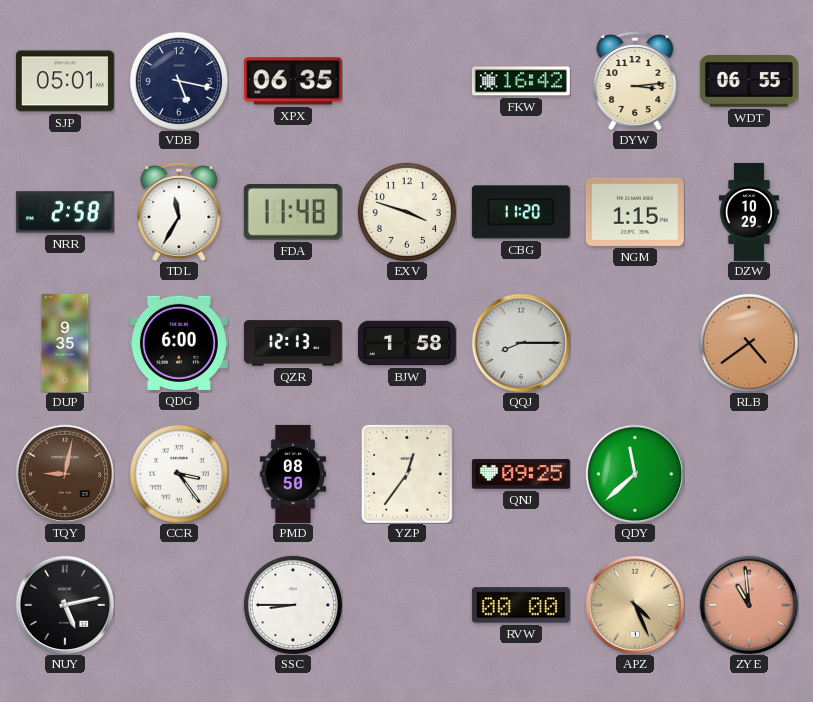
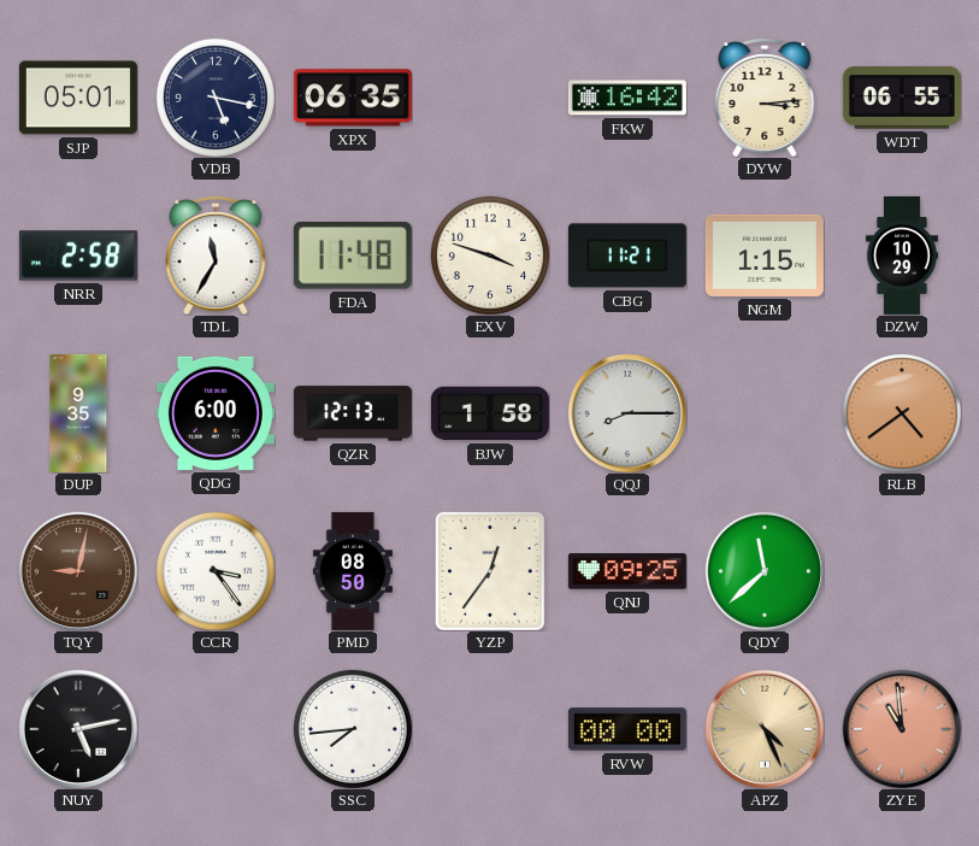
CBG: 11:20 -> 11:21
SSC: 8:45 -> 7:44
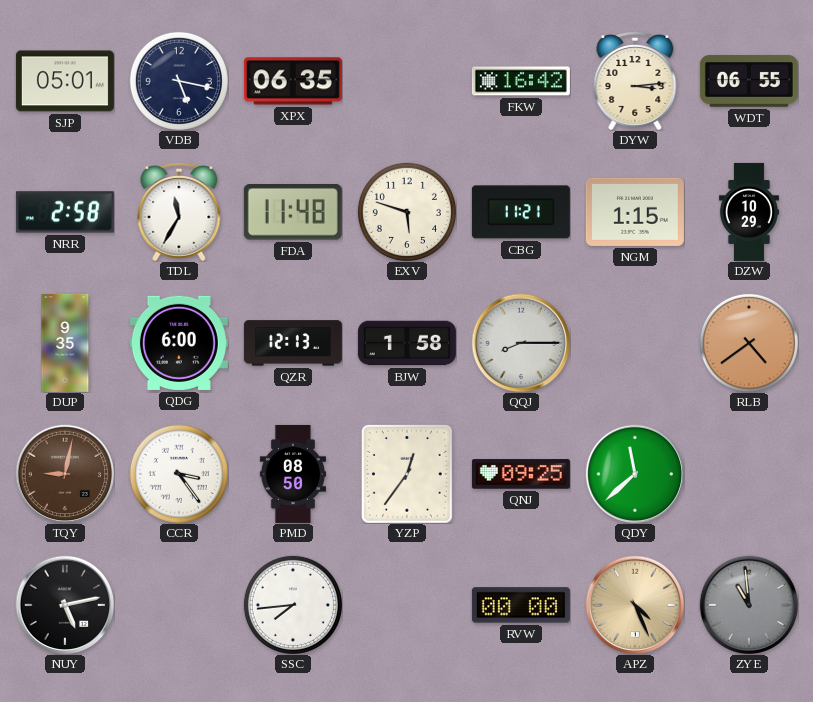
EXV: 3:48 -> 5:48
ZYE dial: salmon -> grey
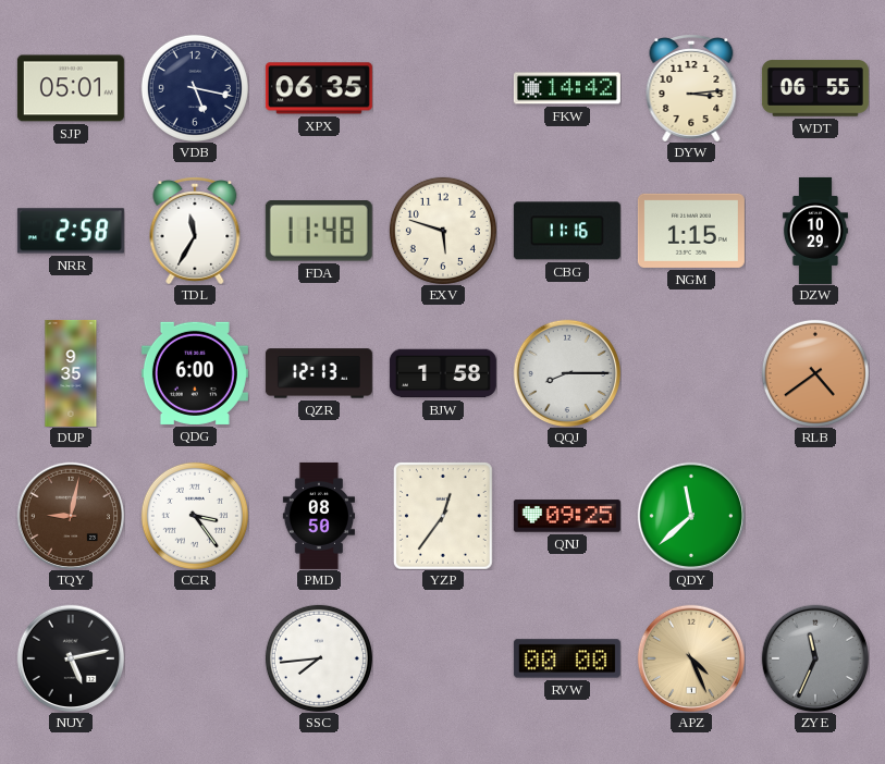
FKW: 16:42 -> 14:42
CBG: 11:21 -> 11:16
ZYE: 10:59 -> 11:34
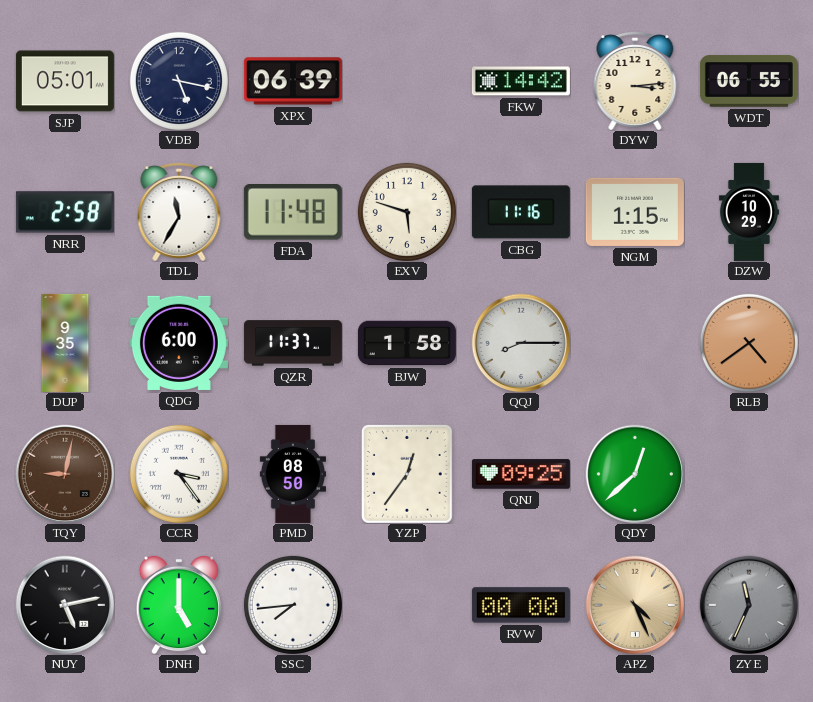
XPX: 06:35 -> 06:39
QZR: 12:13 -> 11:37
QDY: 11:38 -> 12:38
DNH: none -> 5:00
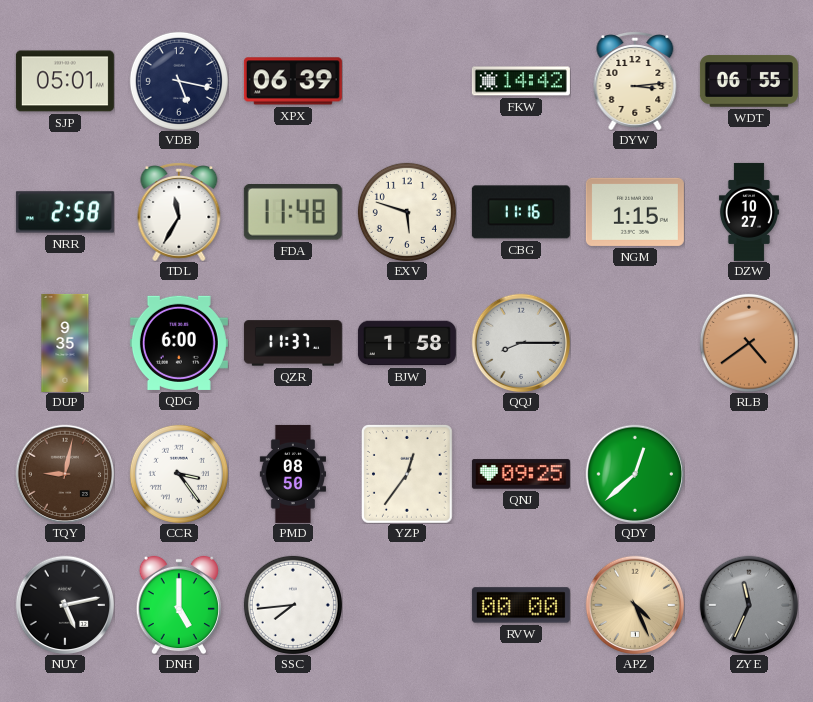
DZW: 10:29 -> 10:27
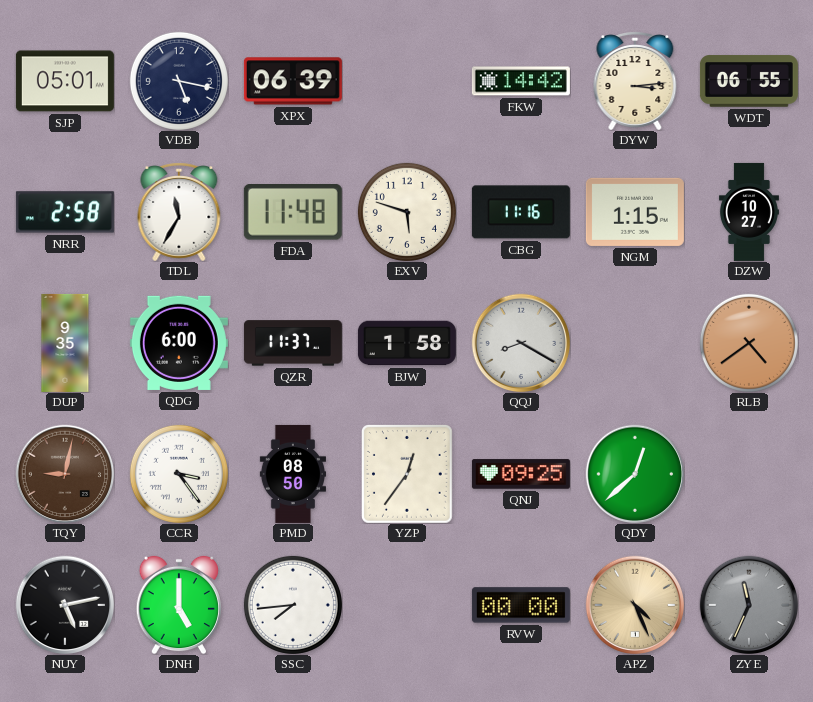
QQJ: 8:15 -> 8:20
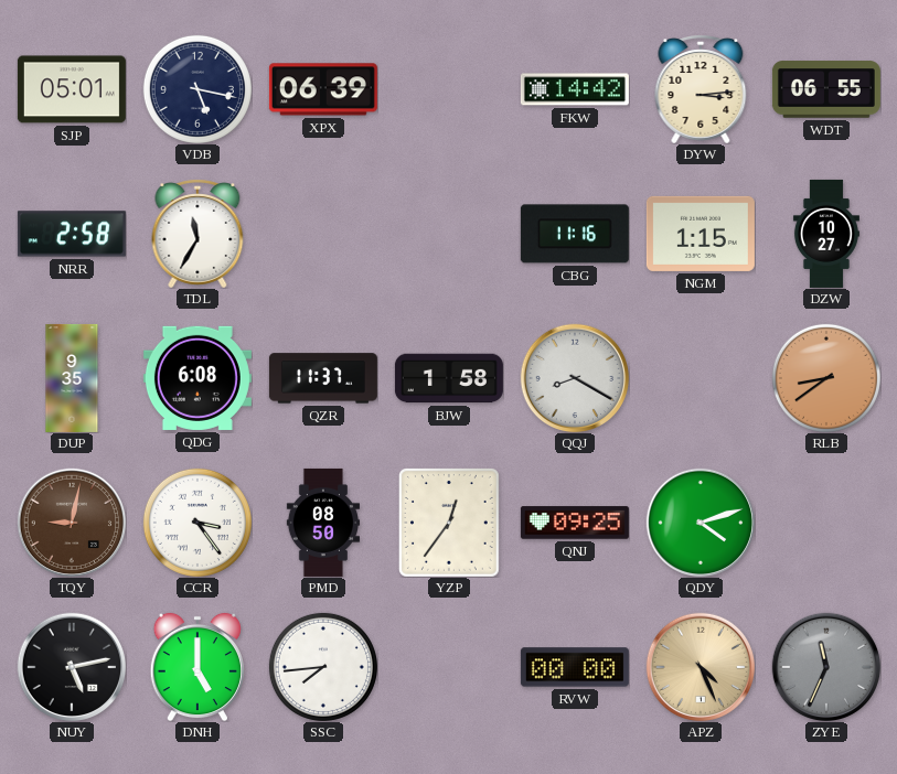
FDA: 11:48 -> none
EXV: 5:48 -> none
QDG: 6:00 -> 6:08
RLB: 4:39 -> 8:39
QDY: 12:38 -> 4:12
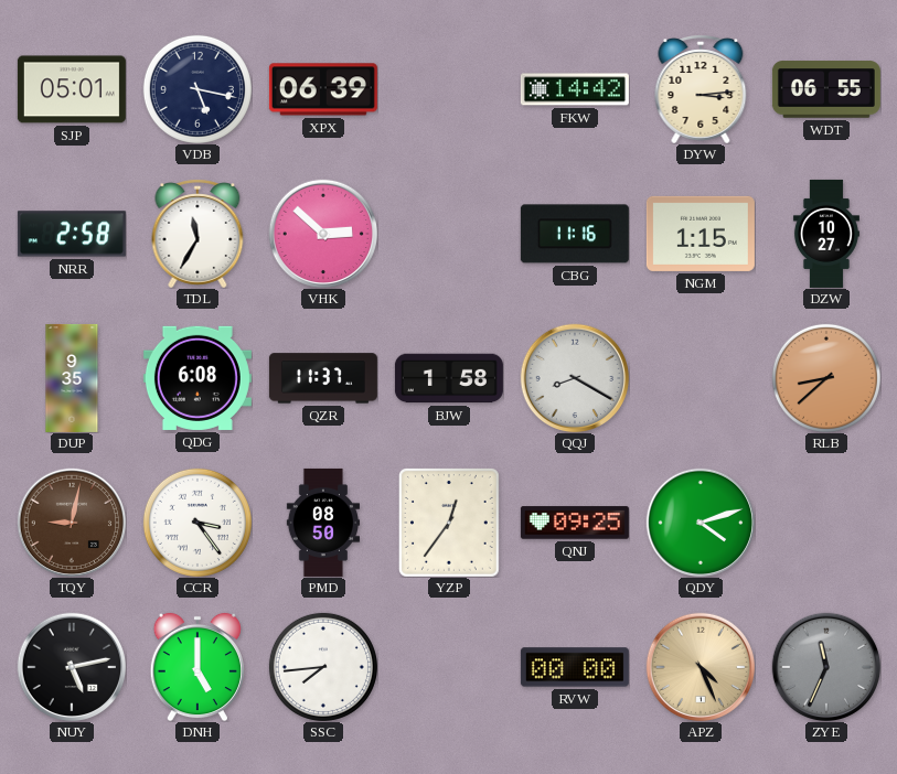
VHK: none -> 2:52
RLB: 8:39 -> 8:38
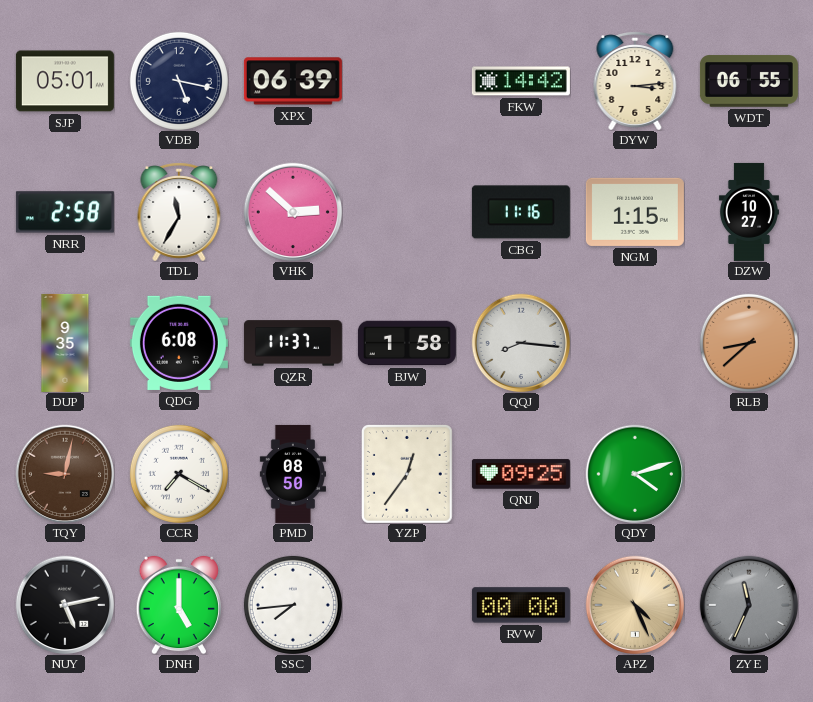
QQJ: 8:20 -> 8:16
CCR: 3:24 -> 7:20
